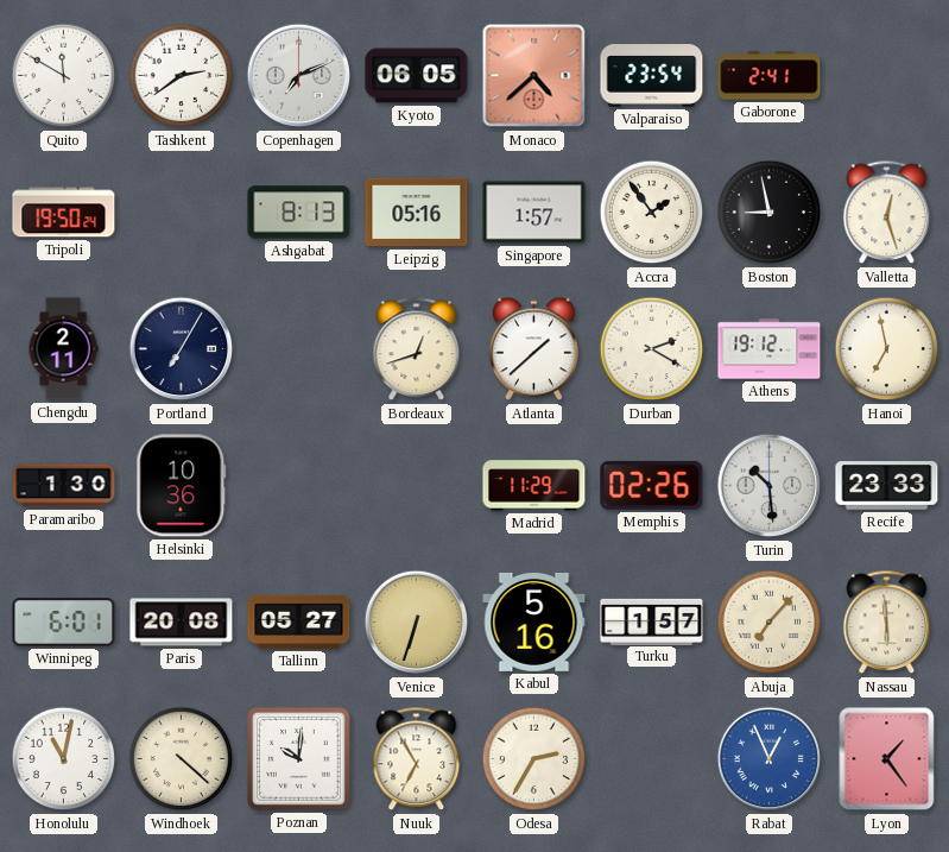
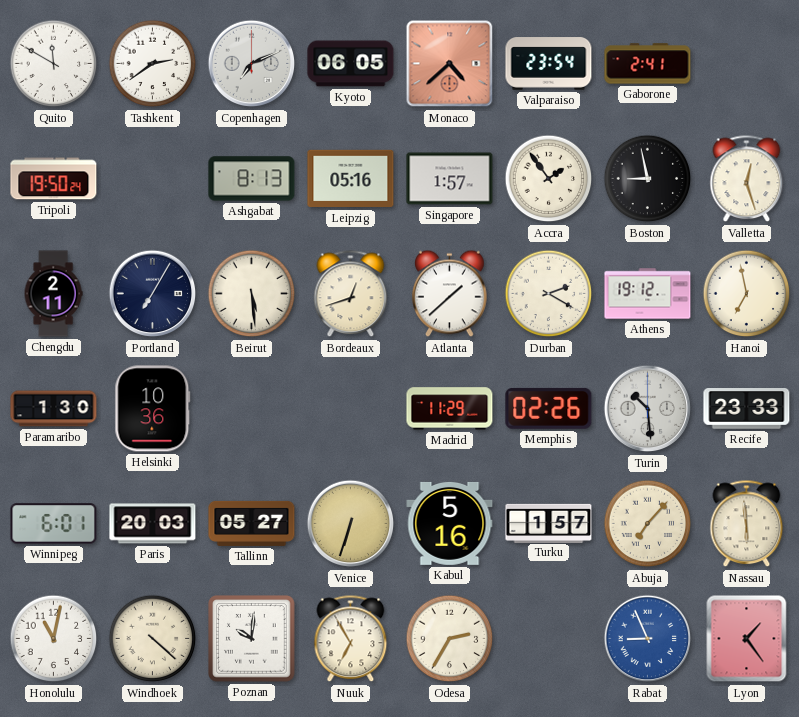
Beirut: none -> 5:29
Paris: 20:08 -> 20:03
Rabat: 12:56 -> 8:56
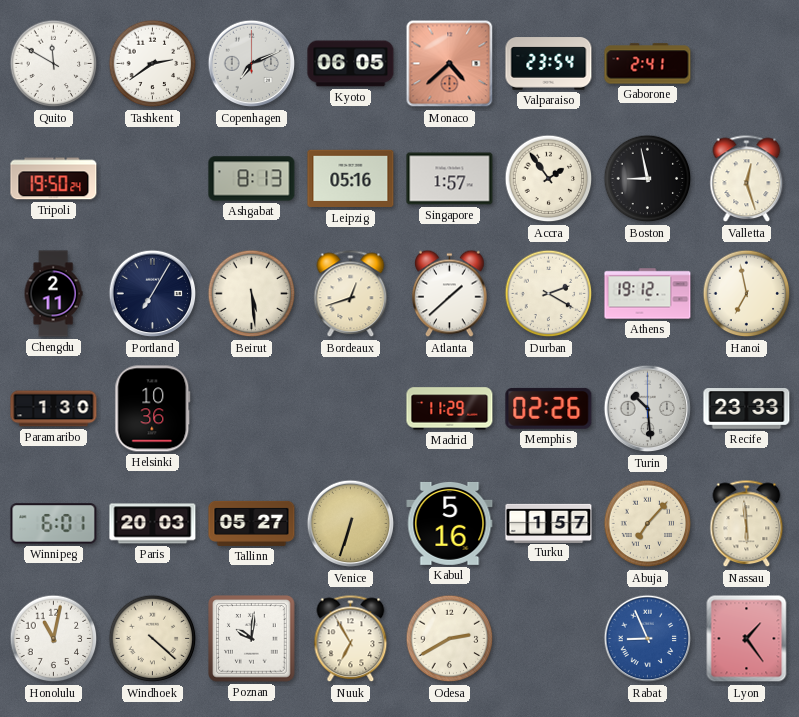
Odesa: 2:35 -> 2:40
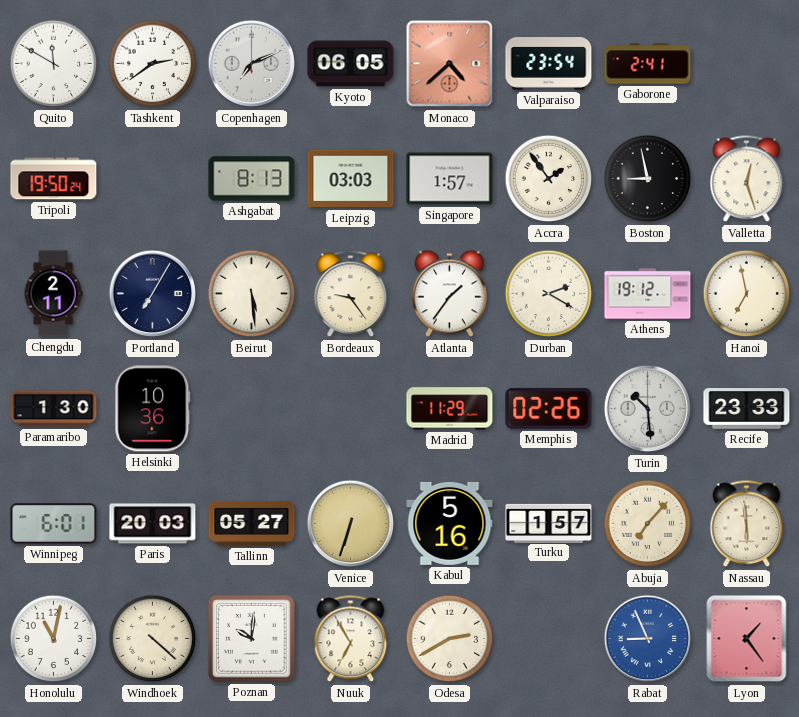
Leipzig: 05:16 -> 03:03
Bordeaux: 12:42 -> 9:24
Atlanta: 1:38 -> 1:36
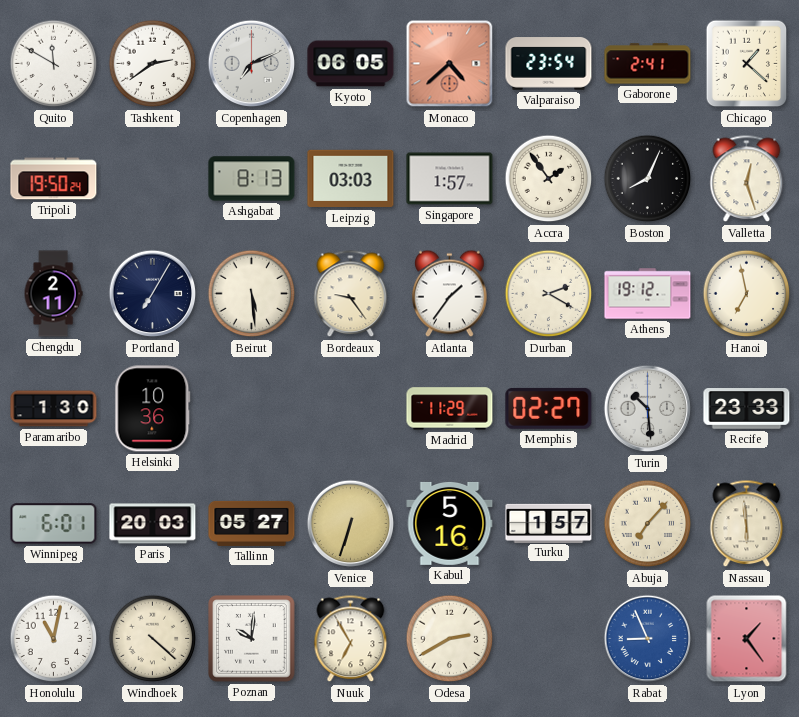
Chicago: none -> 1:22
Boston: 8:58 -> 8:04
Memphis: 02:26 -> 02:27
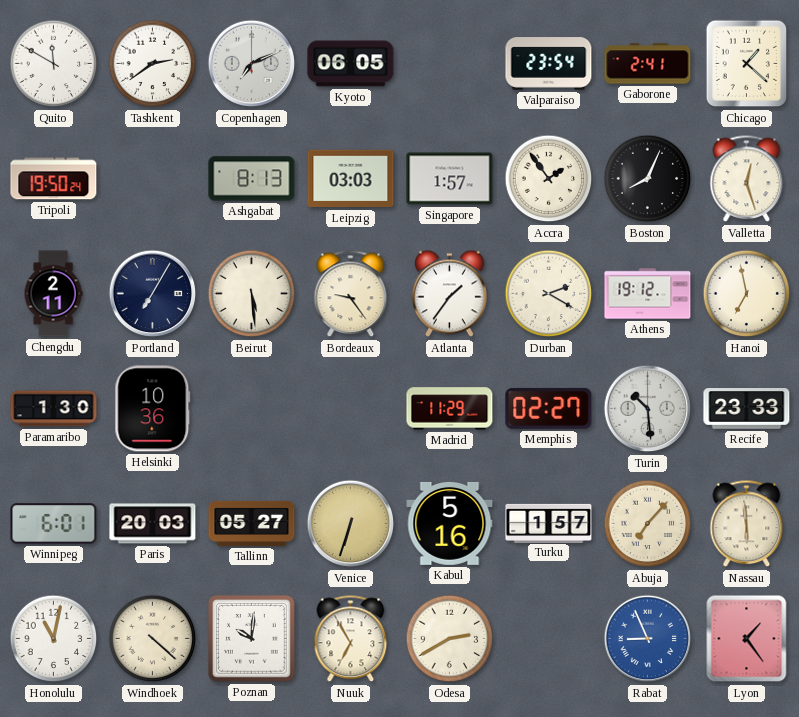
Monaco: 4:38 -> none
